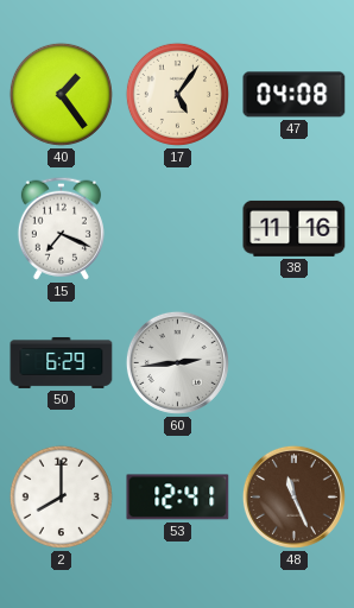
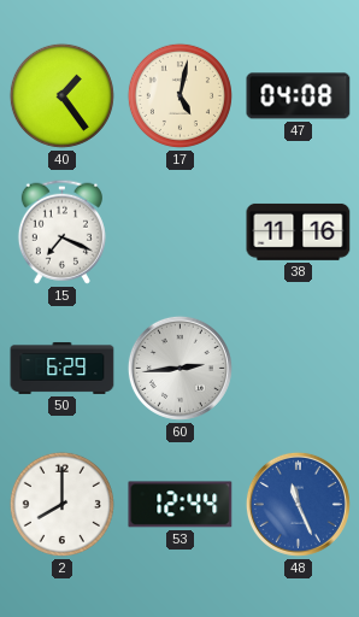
17: 5:06 -> 5:02
53: 12:41 -> 12:44
48 dial: brown -> blue
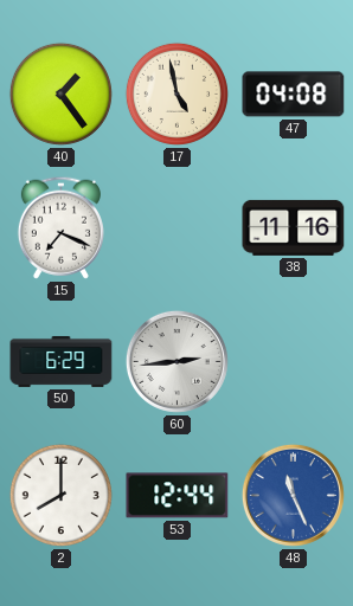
17: 5:02 -> 4:58
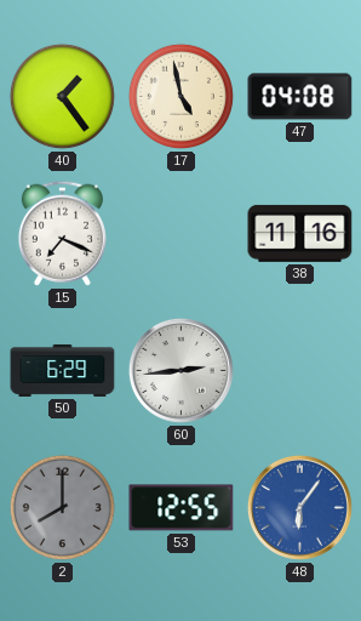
2 dial: white -> grey
53: 12:44 -> 12:55
48: 11:26 -> 6:06
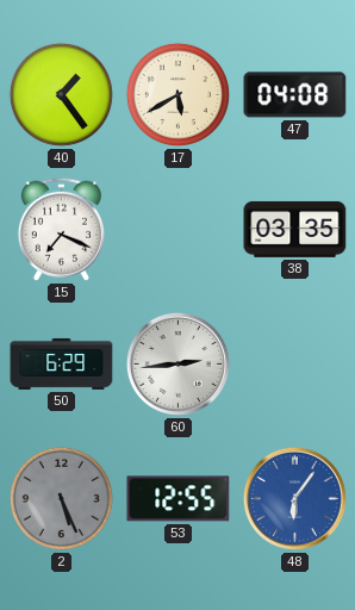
17: 4:58 -> 5:40
38: 11:16 -> 03:35
2: 8:00 -> 5:26
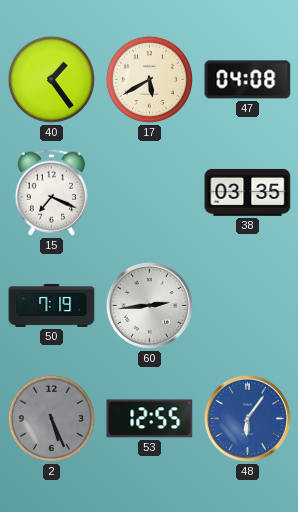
50: 6:29 -> 7:19
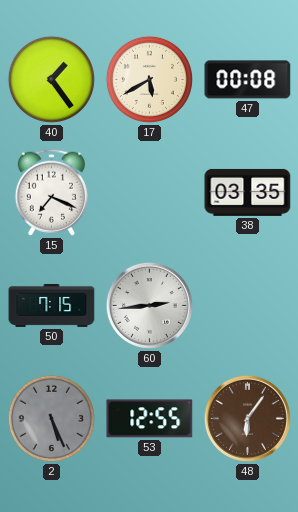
47: 04:08 -> 00:08
50: 7:19 -> 7:15
48 dial: blue -> brown
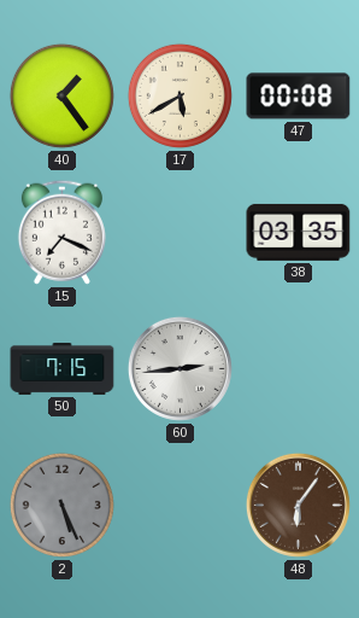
53: 12:55 -> none
